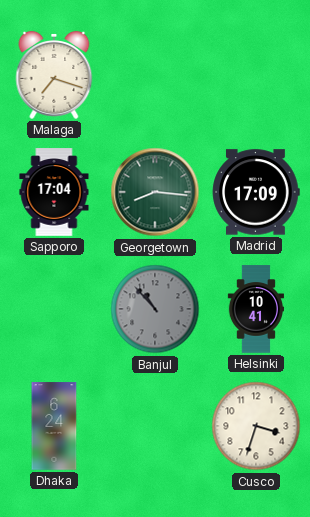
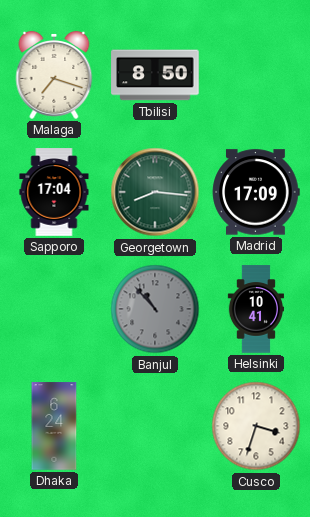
Tbilisi: none -> 8:50
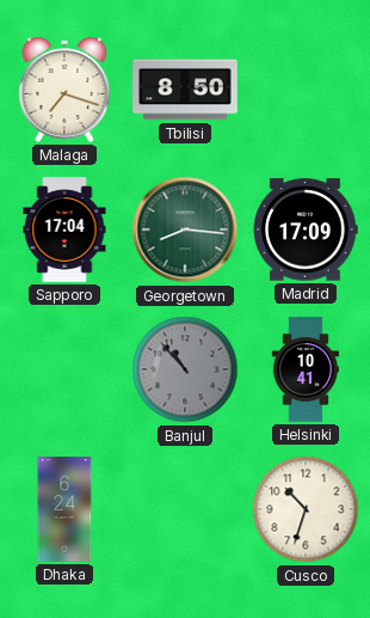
Cusco: 3:33 -> 10:33
